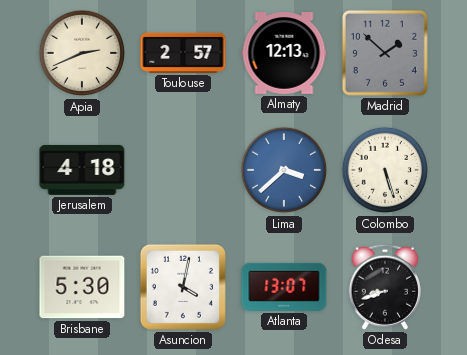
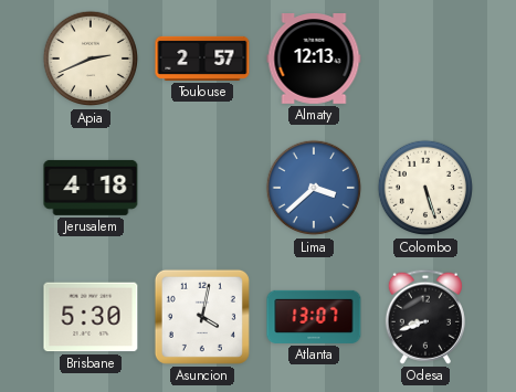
Madrid: 1:52 -> none
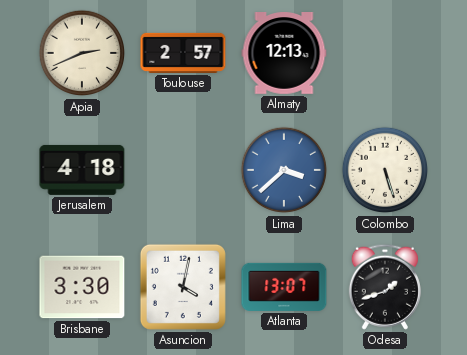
Brisbane: 5:30 -> 3:30
Odesa: 8:42 -> 1:42
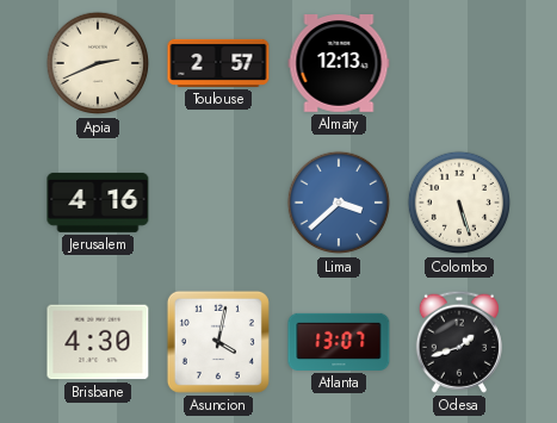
Jerusalem: 4:18 -> 4:16
Brisbane: 3:30 -> 4:30
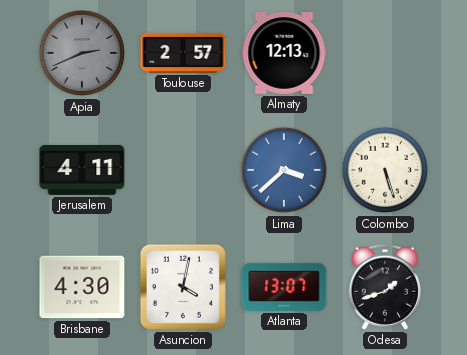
Apia dial: cream -> grey
Jerusalem: 4:16 -> 4:11
